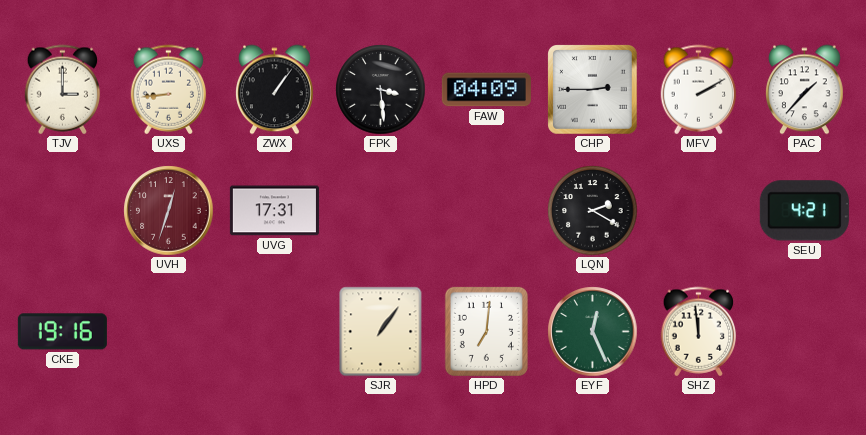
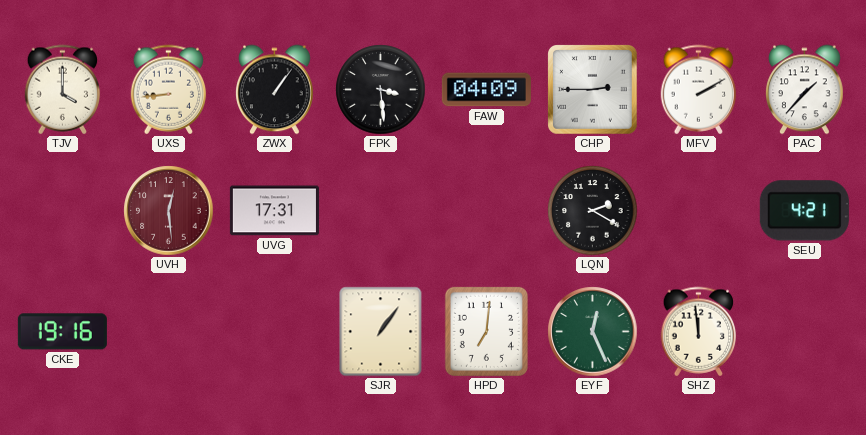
TJV: 3:00 -> 4:00
UVH: 12:33 -> 12:29
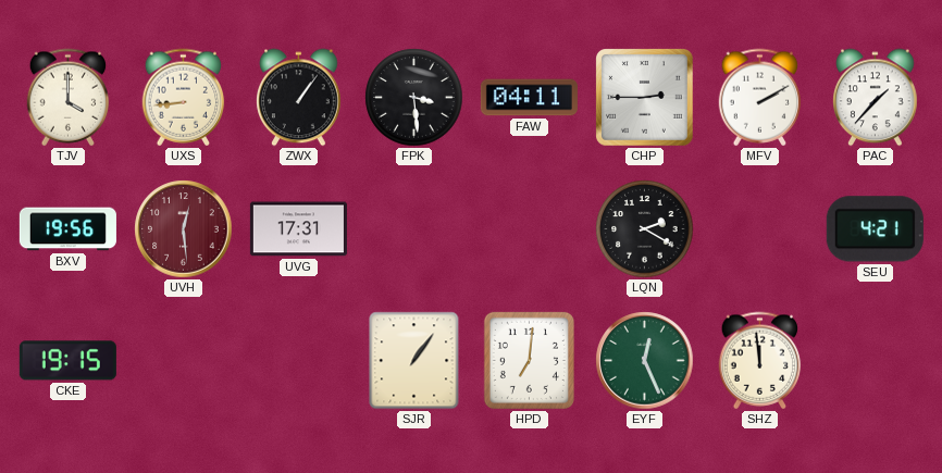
FAW: 04:09 -> 04:11
BXV: none -> 19:56
CKE: 19:16 -> 19:15
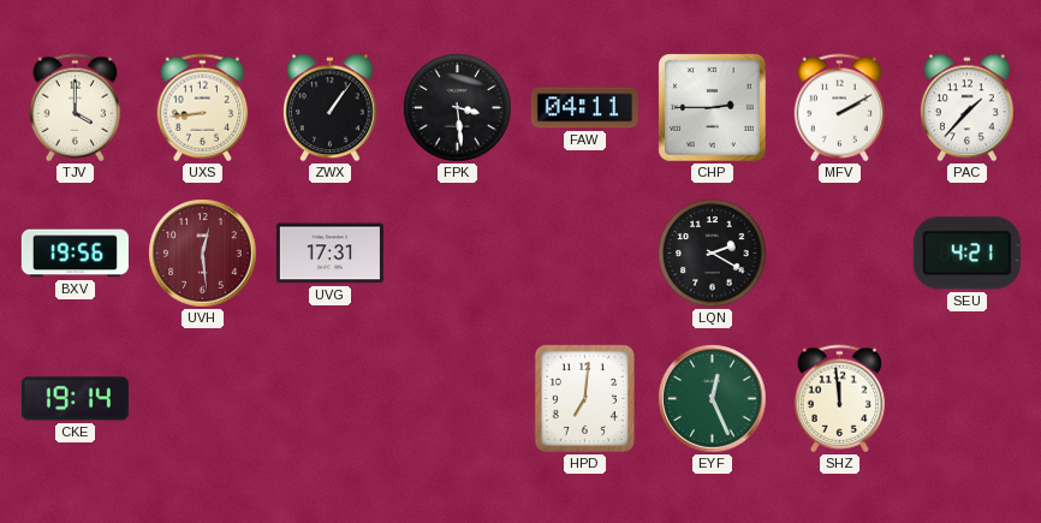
CKE: 19:15 -> 19:14
SJR: 1:06 -> none
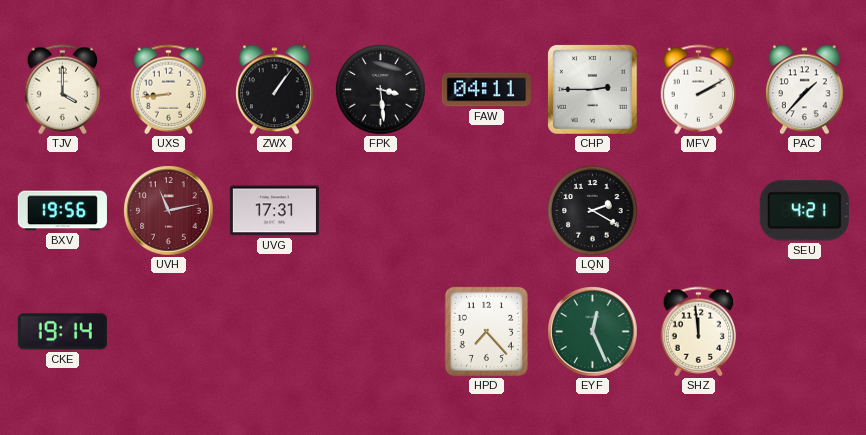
UVH: 12:29 -> 11:13
HPD: 7:01 -> 7:23
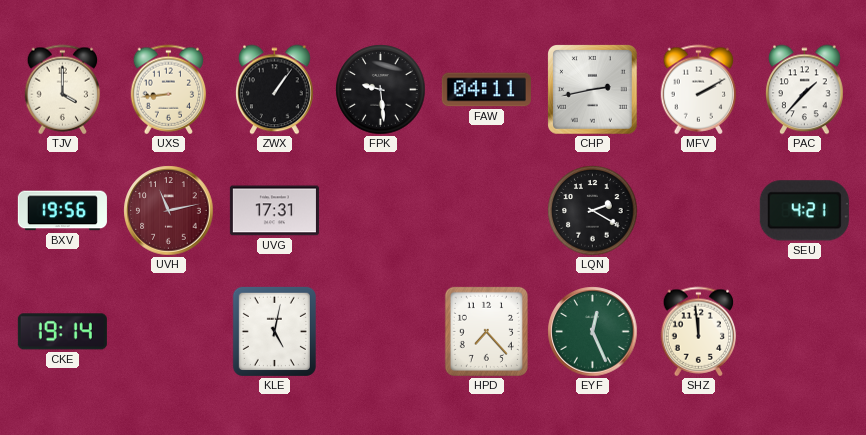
FPK: 3:29 -> 9:29
CHP: 2:45 -> 2:43
KLE: none -> 5:02
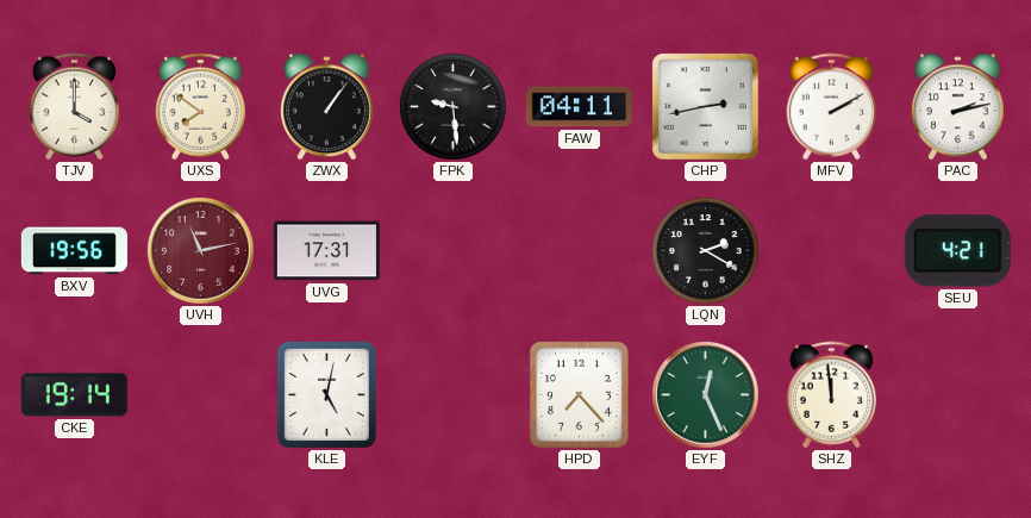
UXS: 8:44 -> 7:51
PAC: 1:37 -> 2:13
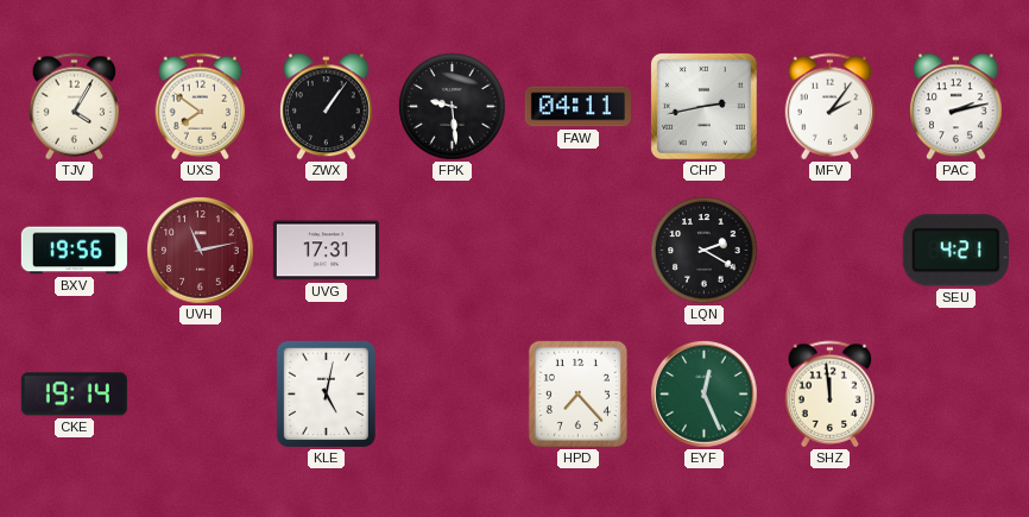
TJV: 4:00 -> 4:05
MFV: 2:10 -> 2:06
